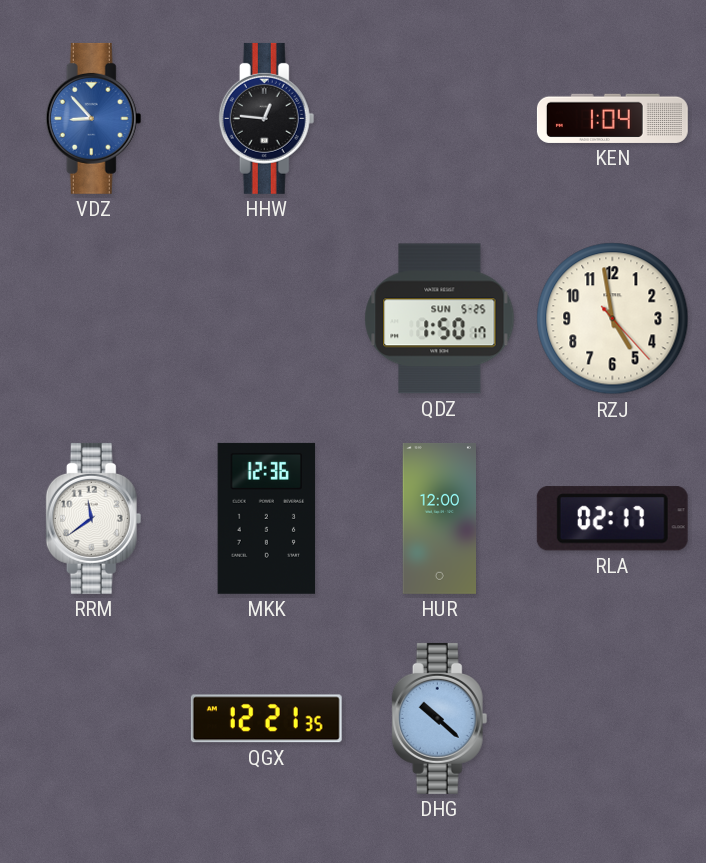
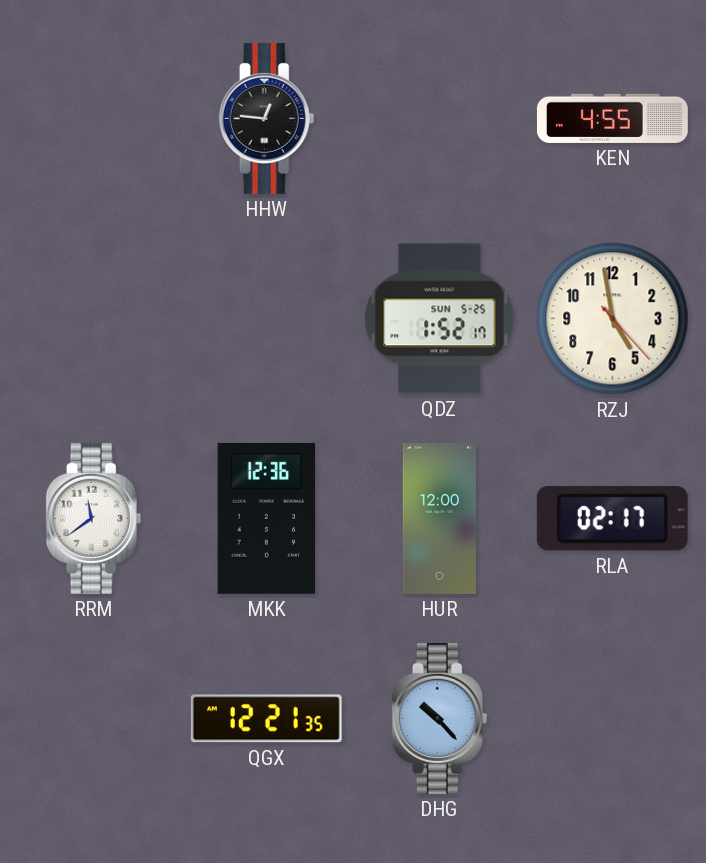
VDZ: 8:53 -> none
KEN: 1:04 -> 4:55
QDZ: 1:50 -> 1:52
DHG: 10:22 -> 10:23
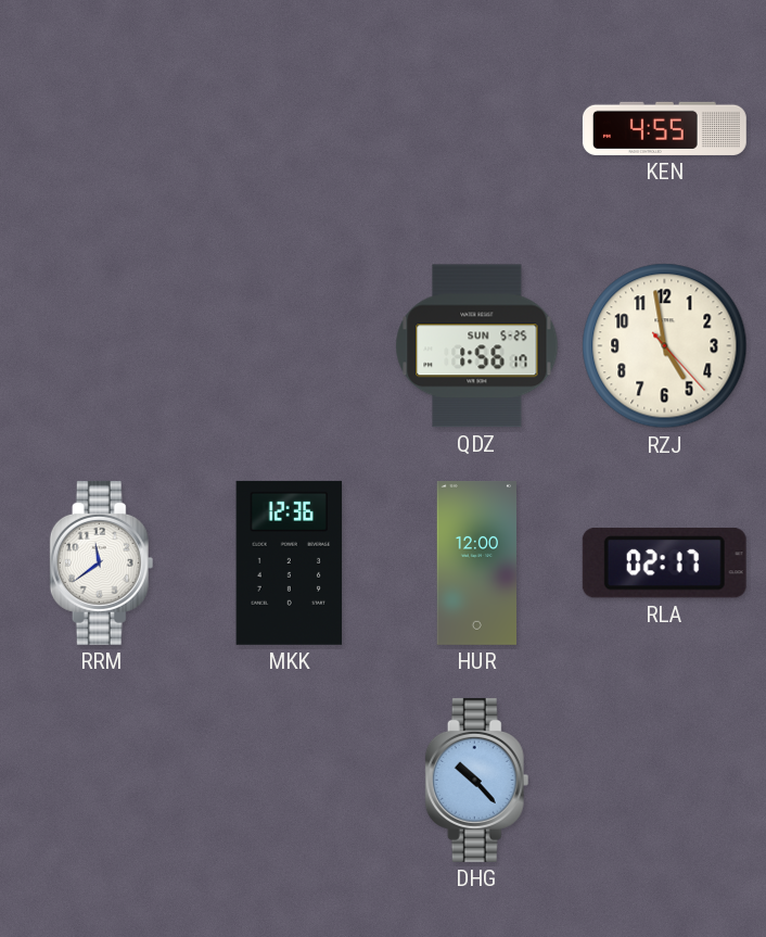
HHW: 12:46 -> none
QDZ: 1:52 -> 1:56
QGX: 12:21 -> none
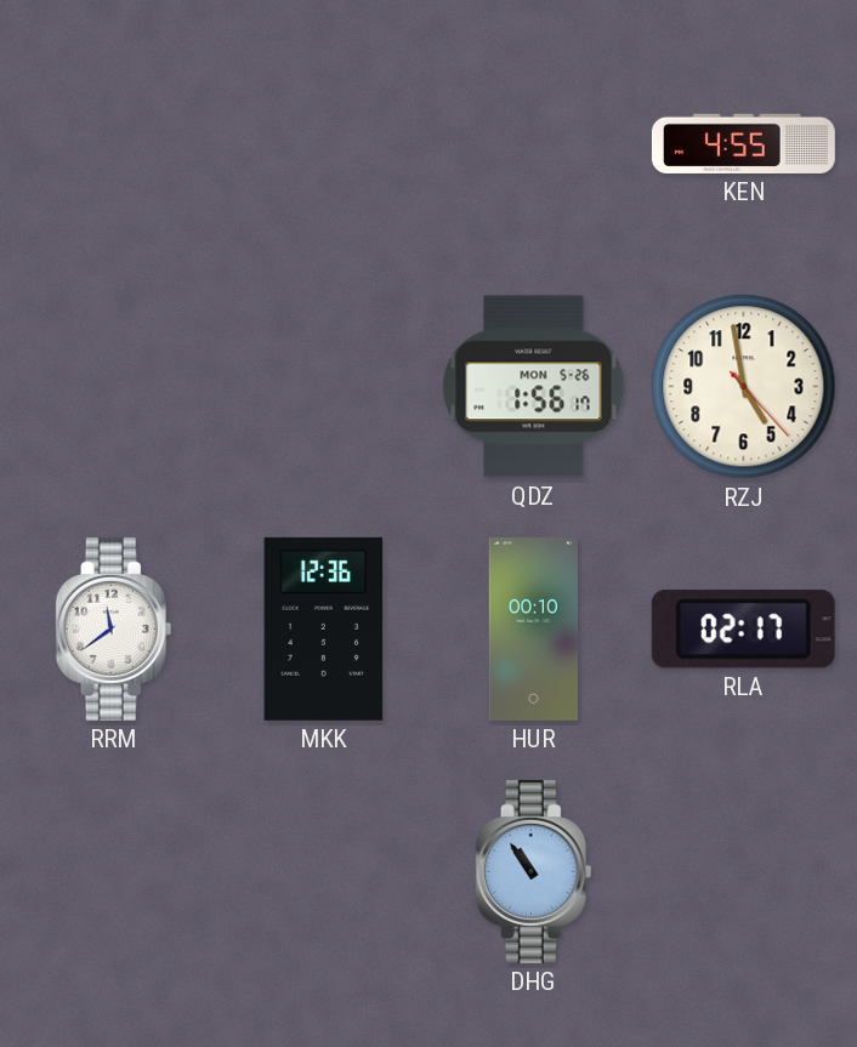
QDZ date: SUN 5-25 -> MON 5-26
HUR: 12:00 -> 00:10
DHG: 10:23 -> 10:54
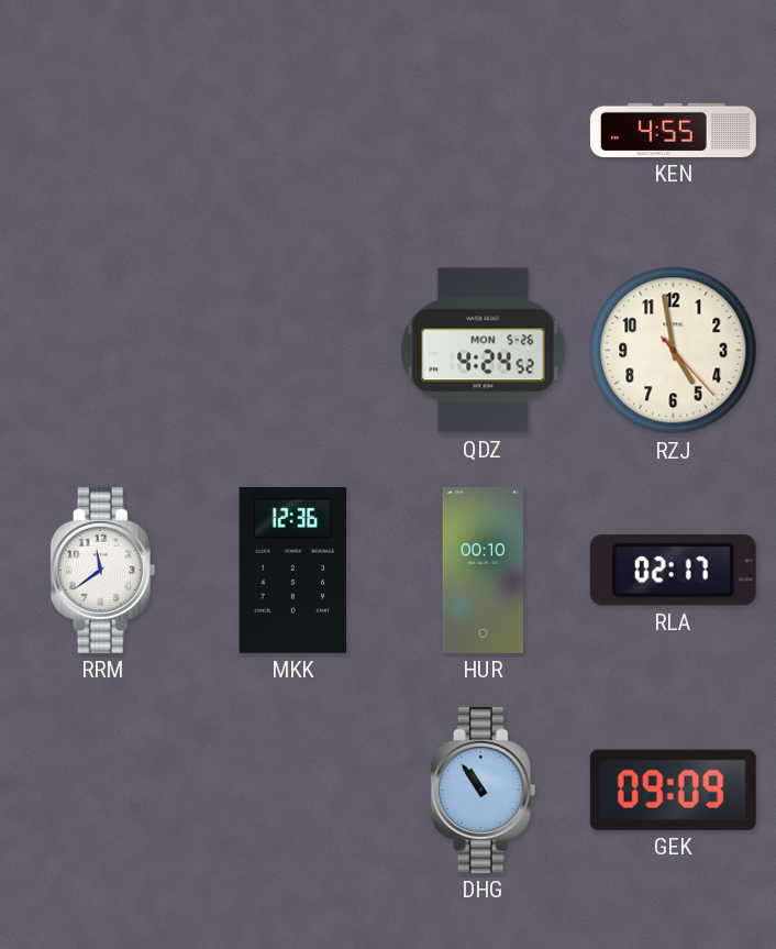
QDZ: 1:56 -> 4:24
GEK: none -> 09:09
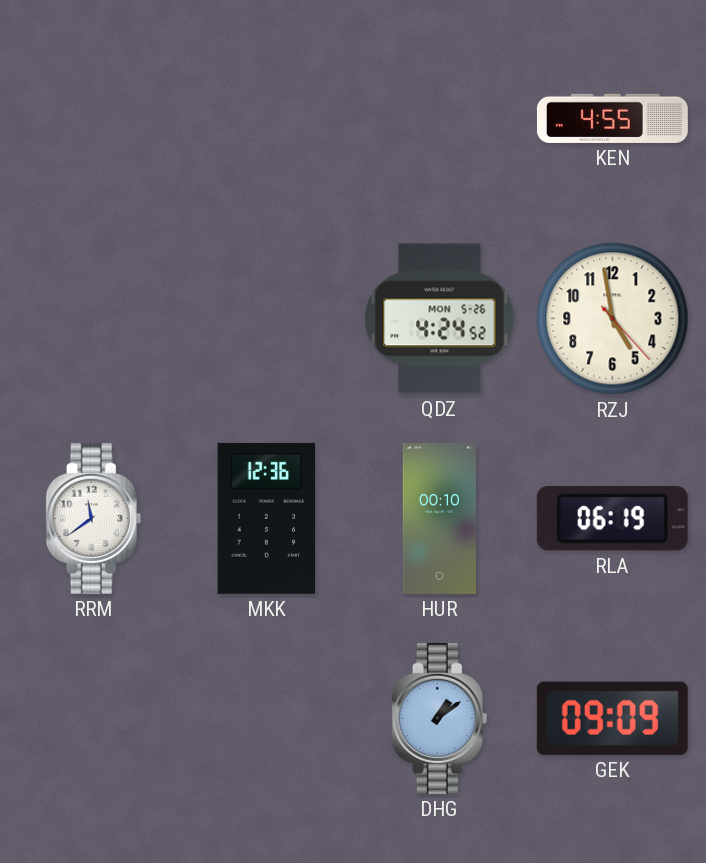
RLA: 02:17 -> 06:19
DHG: 10:54 -> 1:09
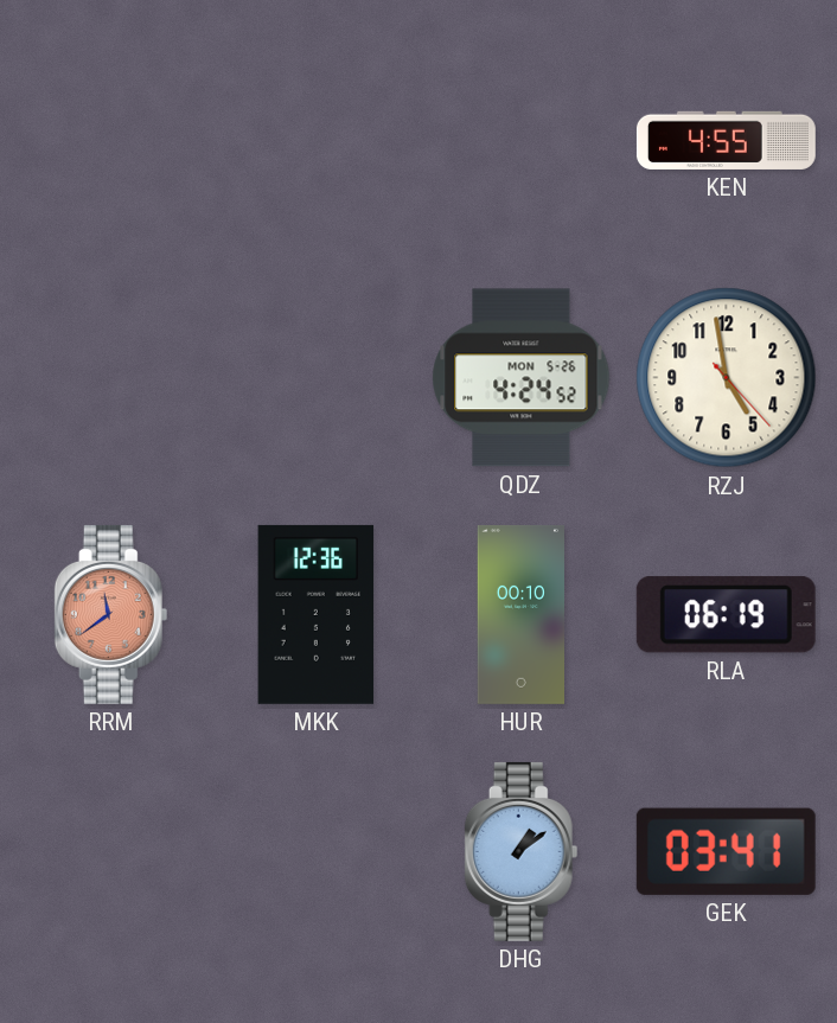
RRM dial: white -> salmon
GEK: 09:09 -> 03:41
